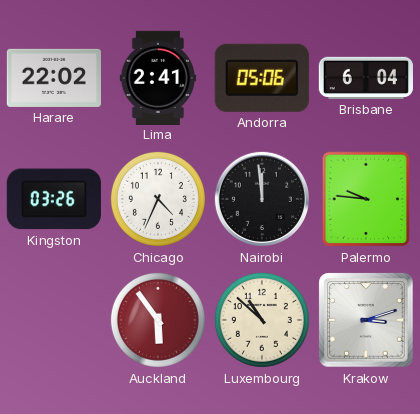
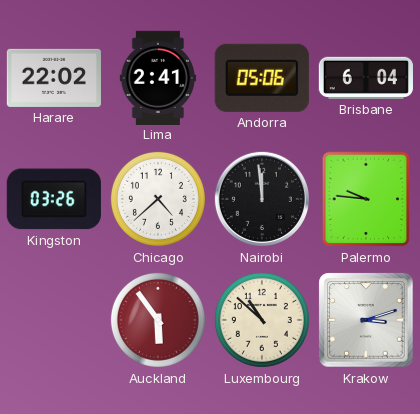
Chicago: 4:34 -> 4:38
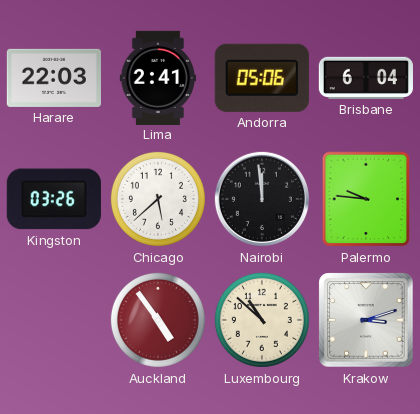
Harare: 22:02 -> 22:03
Chicago: 4:38 -> 5:38
Auckland: 5:54 -> 4:54
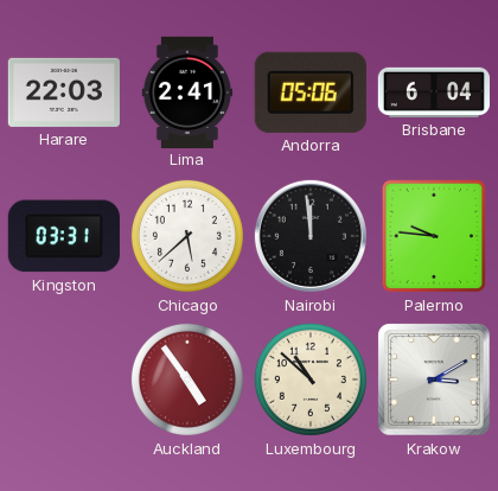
Kingston: 03:26 -> 03:31
Krakow: 3:12 -> 3:10
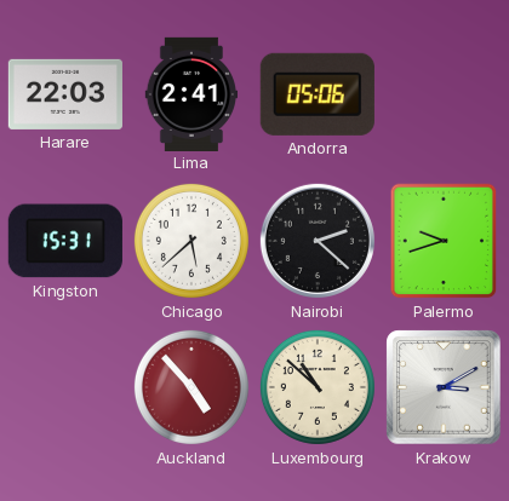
Brisbane: 6:04 -> none
Kingston: 03:31 -> 15:31
Nairobi: 11:59 -> 2:22
Palermo: 9:46 -> 9:42
Auckland: 4:54 -> 4:53
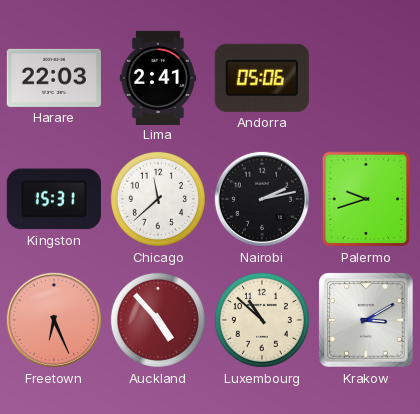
Chicago: 5:38 -> 11:38
Nairobi: 2:22 -> 2:13
Freetown: none -> 6:26
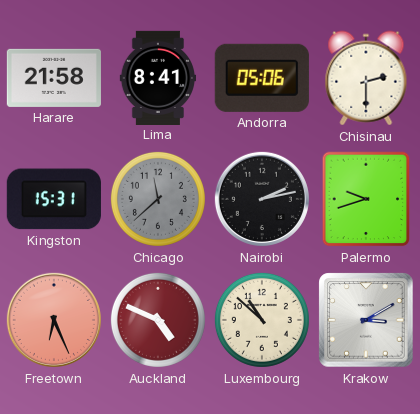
Harare: 22:03 -> 21:58
Lima: 2:41 -> 8:41
Chisinau: none -> 2:30
Chicago dial: white -> grey
Auckland: 4:53 -> 4:49
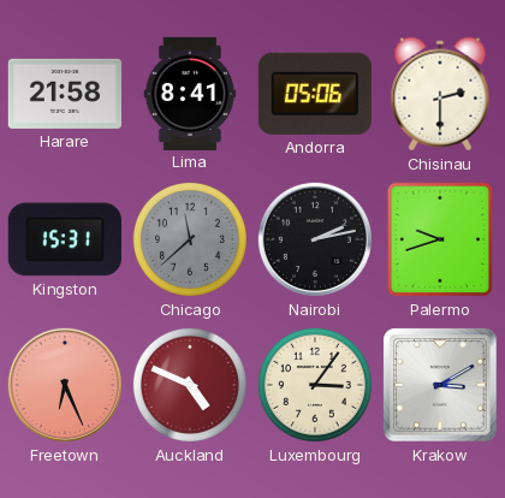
Luxembourg: 10:52 -> 3:06
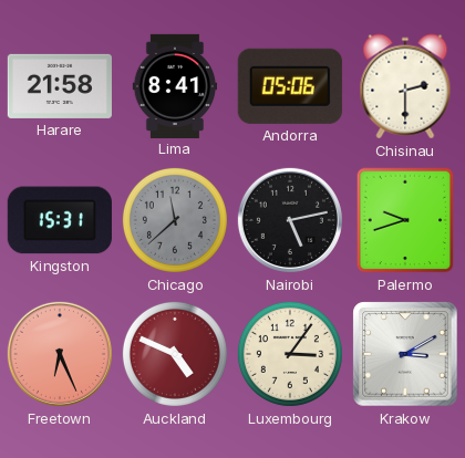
Nairobi: 2:13 -> 5:13
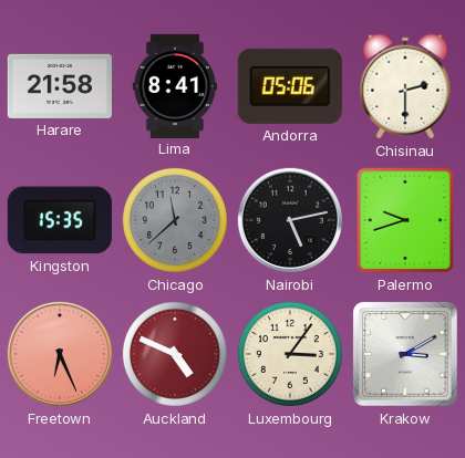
Kingston: 15:31 -> 15:35
